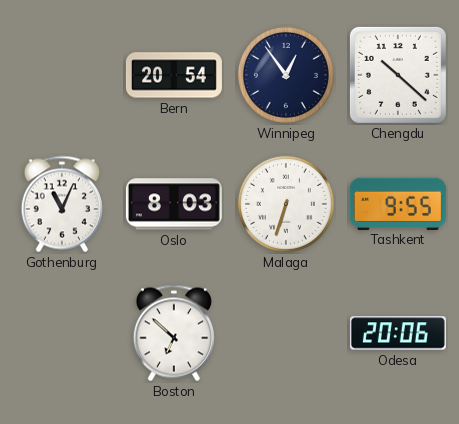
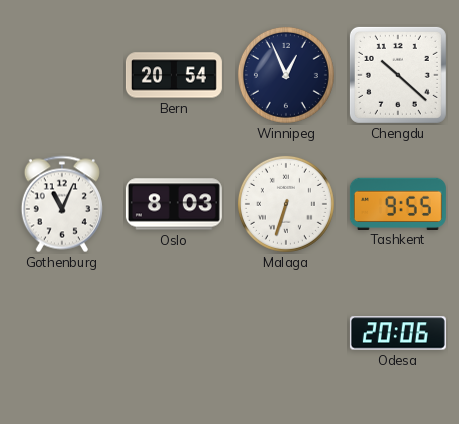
Winnipeg: 12:54 -> 12:56
Boston: 6:52 -> none
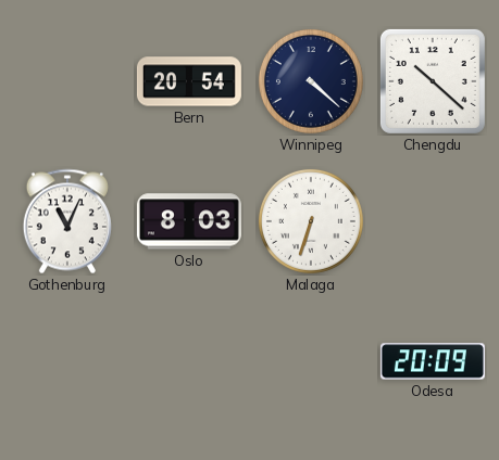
Winnipeg: 12:56 -> 4:22
Tashkent: 9:55 -> none
Odesa: 20:06 -> 20:09
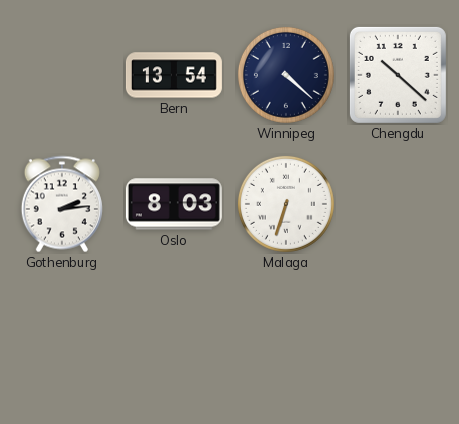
Bern: 20:54 -> 13:54
Gothenburg: 11:04 -> 2:14
Odesa: 20:09 -> none
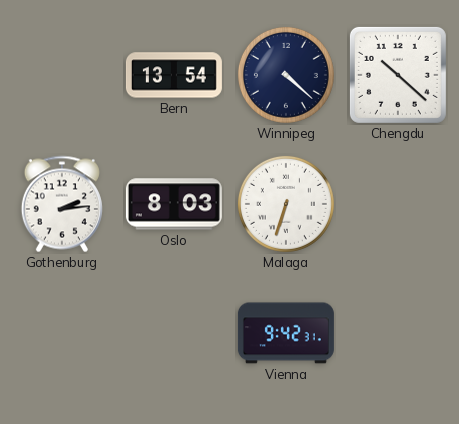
Vienna: none -> 9:42
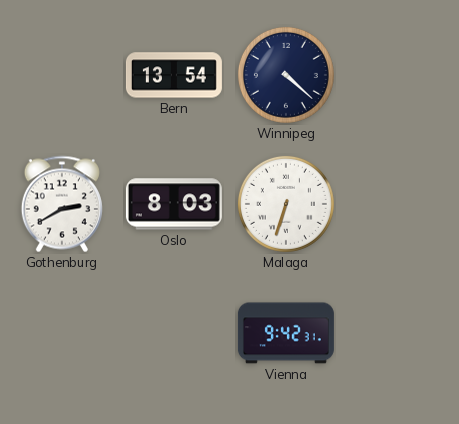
Chengdu: 10:22 -> none
Gothenburg: 2:14 -> 2:40
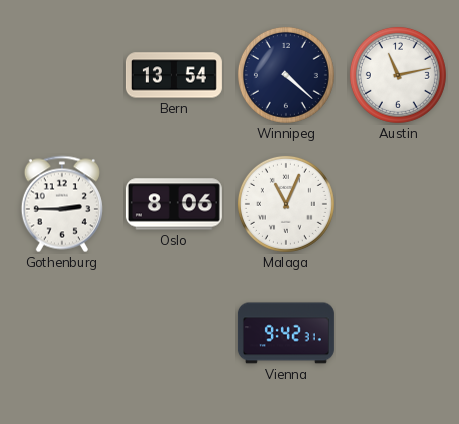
Austin: none -> 11:13
Gothenburg: 2:40 -> 2:45
Oslo: 8:03 -> 8:06
Malaga: 6:33 -> 11:04
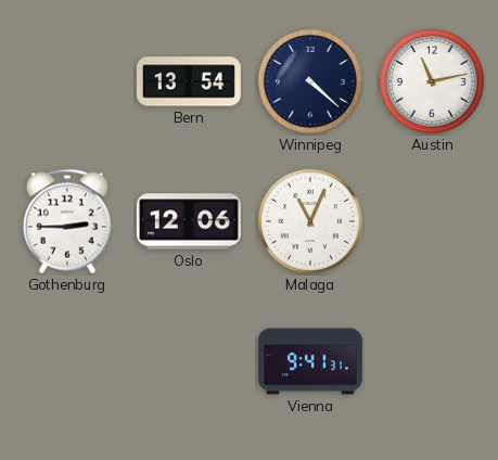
Oslo: 8:06 -> 12:06
Vienna: 9:42 -> 9:41
